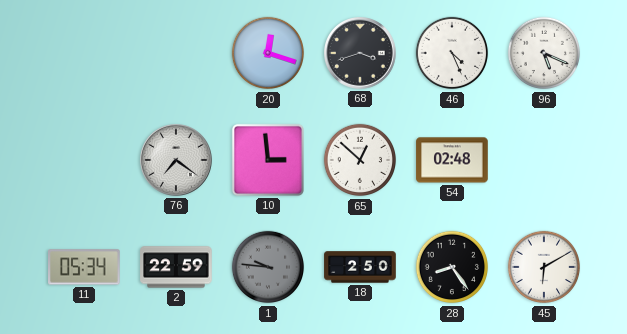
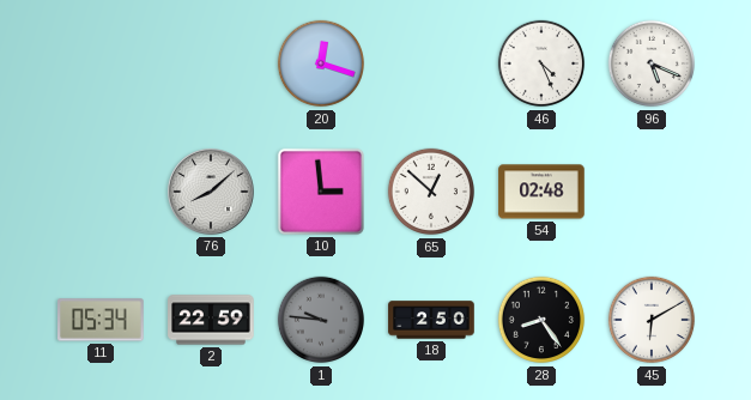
68: 3:42 -> none
76: 7:21 -> 8:08
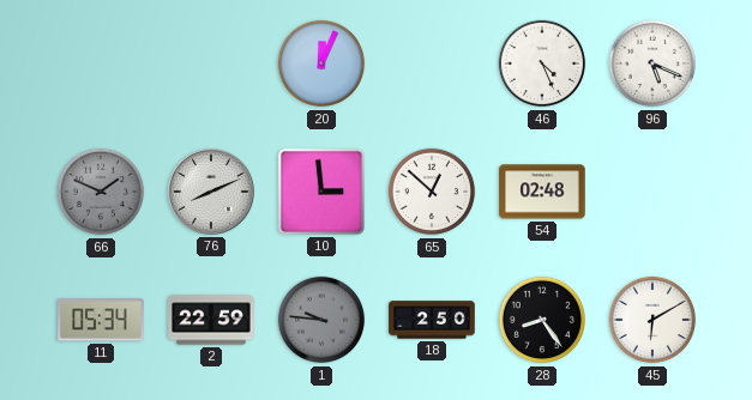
20: 12:18 -> 12:04
66: none -> 1:49
76: 8:08 -> 8:11
